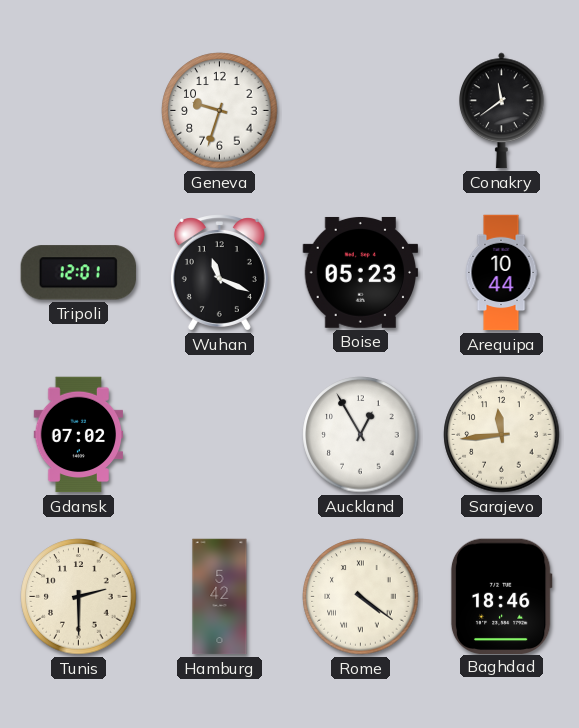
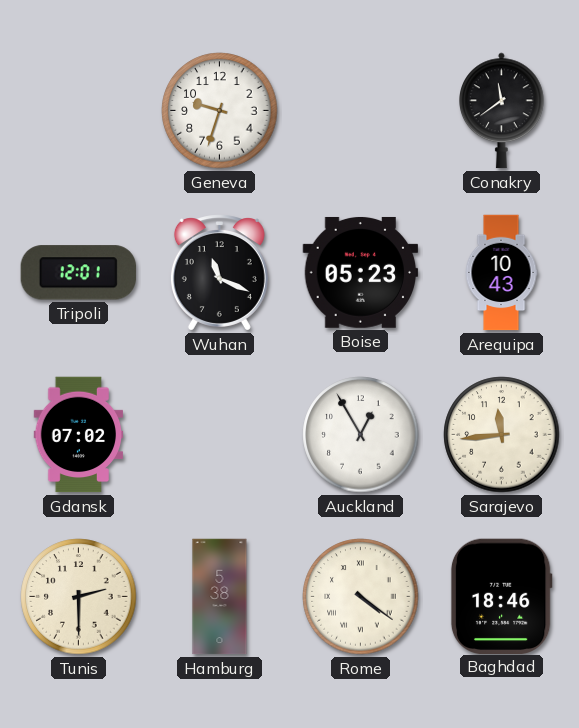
Arequipa: 10:44 -> 10:43
Hamburg: 5:42 -> 5:38
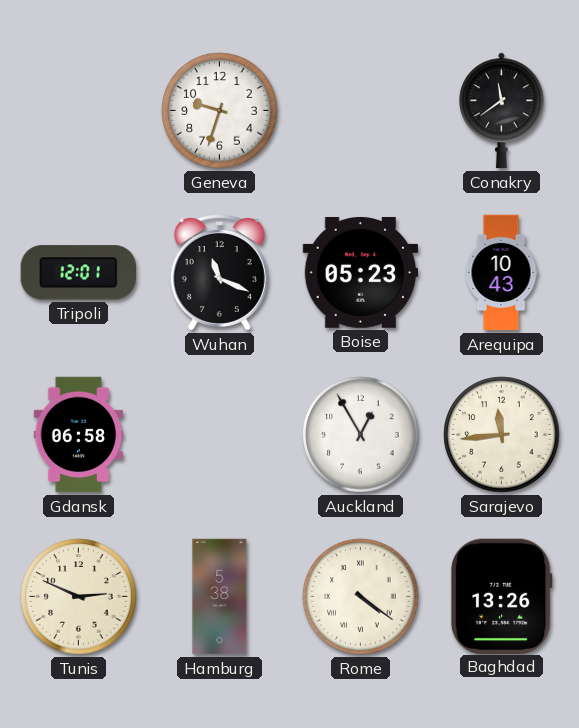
Gdansk: 07:02 -> 06:58
Tunis: 2:30 -> 2:49
Baghdad: 18:46 -> 13:26
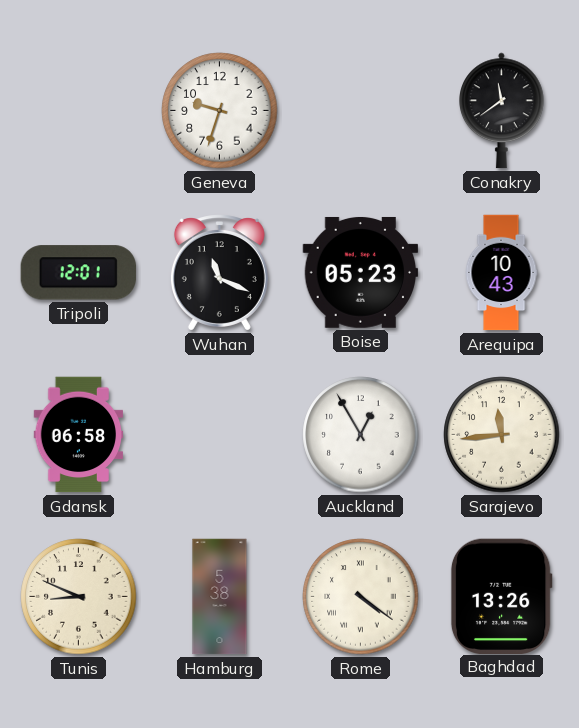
Tunis: 2:49 -> 8:49
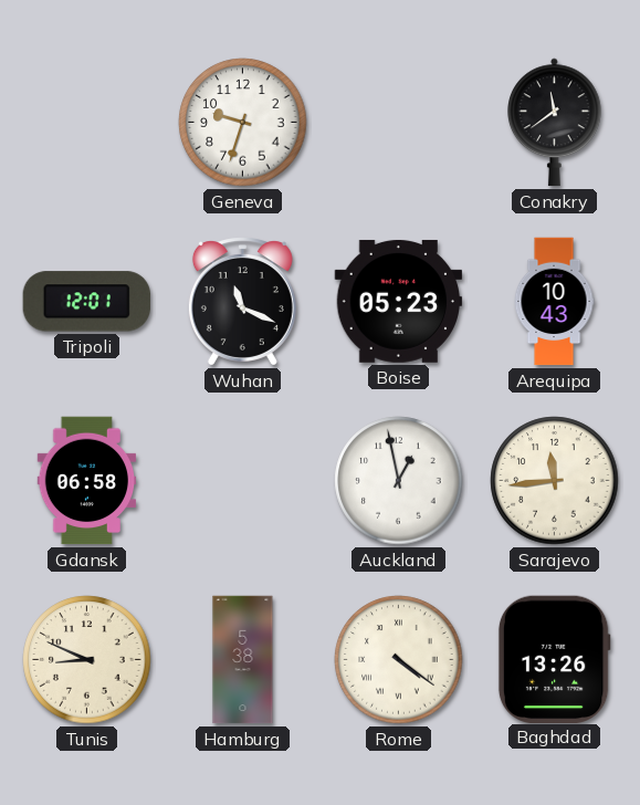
Auckland: 12:55 -> 12:58
